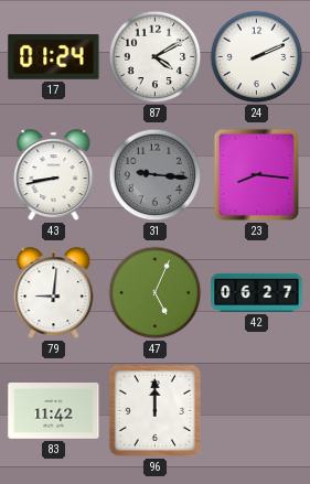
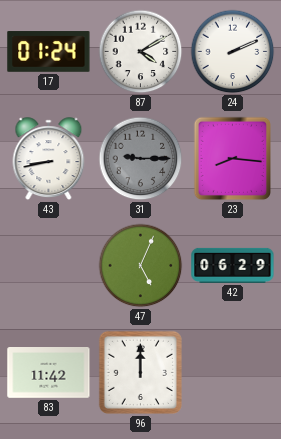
31: 9:16 -> 9:15
79: 9:01 -> none
42: 06:27 -> 06:29
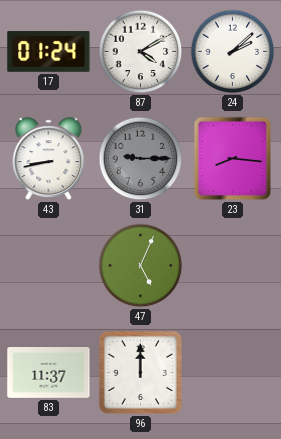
24: 2:11 -> 2:08
42: 06:29 -> none
83: 11:42 -> 11:37
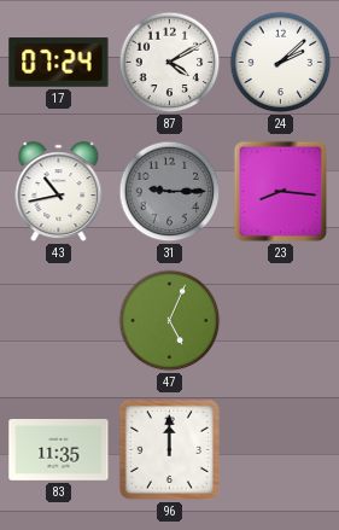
17: 01:24 -> 07:24
43: 8:43 -> 10:43
83: 11:37 -> 11:35
